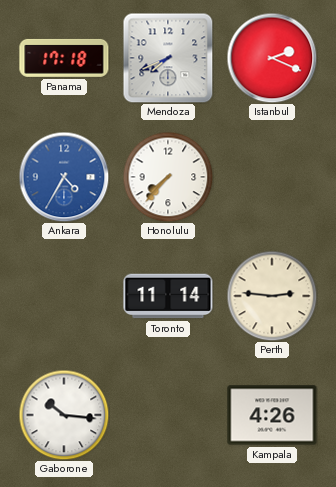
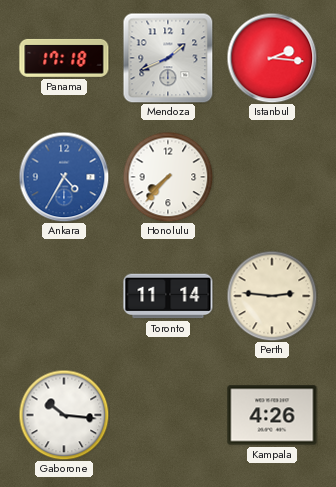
Mendoza: 7:41 -> 1:41
Istanbul: 2:19 -> 2:16
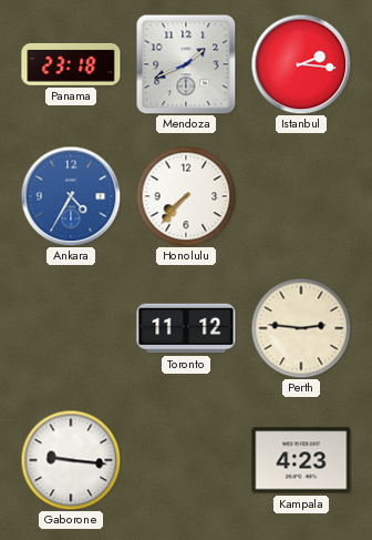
Panama: 17:18 -> 23:18
Toronto: 11:14 -> 11:12
Gaborone: 10:16 -> 9:16
Kampala: 4:26 -> 4:23
